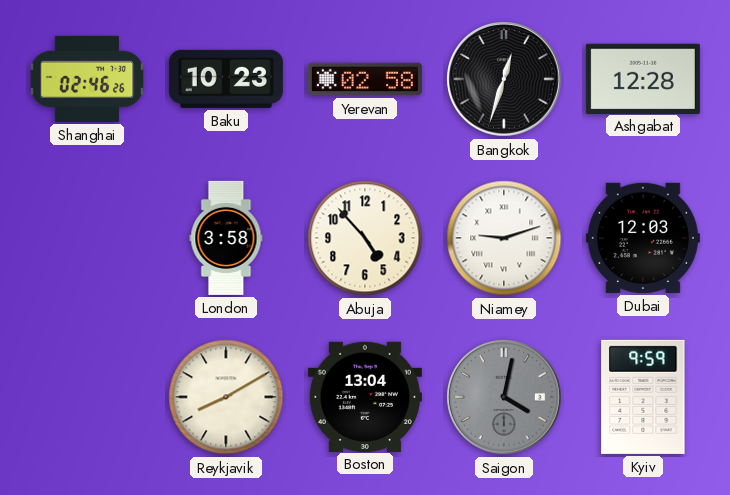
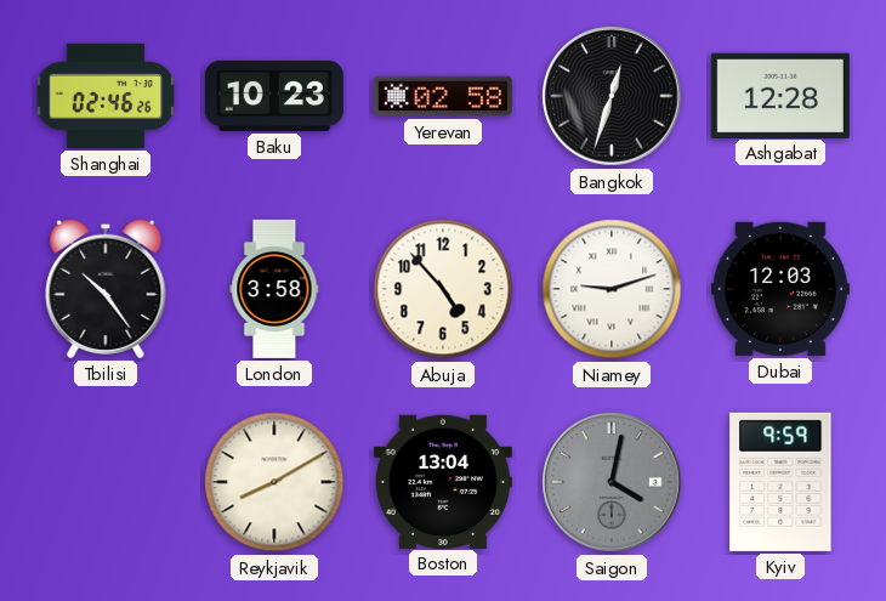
Tbilisi: none -> 10:24
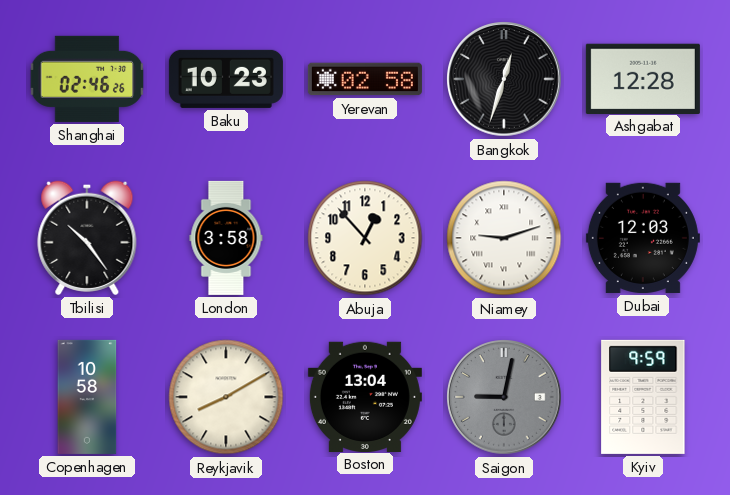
Abuja: 4:53 -> 12:53
Copenhagen: none -> 10:58
Saigon: 4:02 -> 9:02
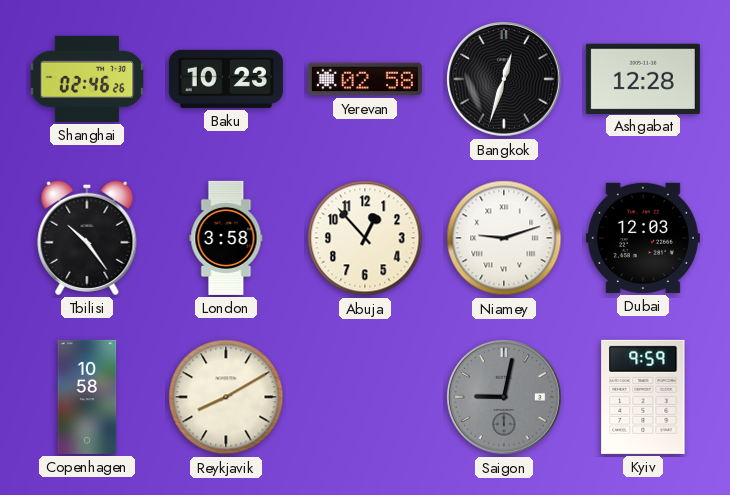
Boston: 13:04 -> none
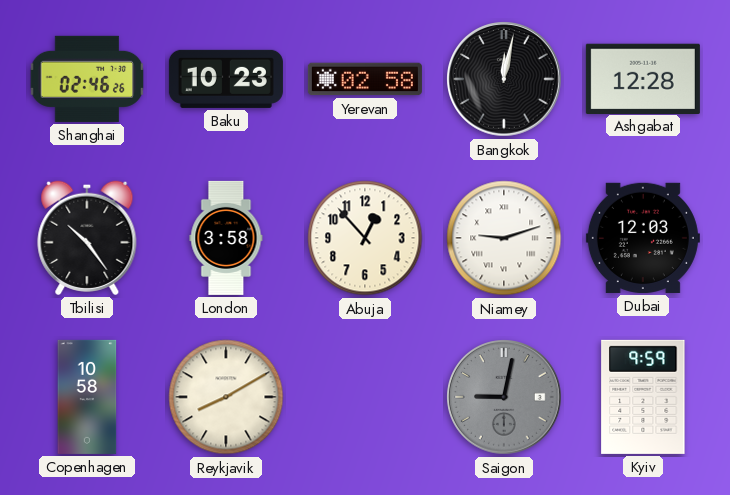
Bangkok: 12:33 -> 12:02
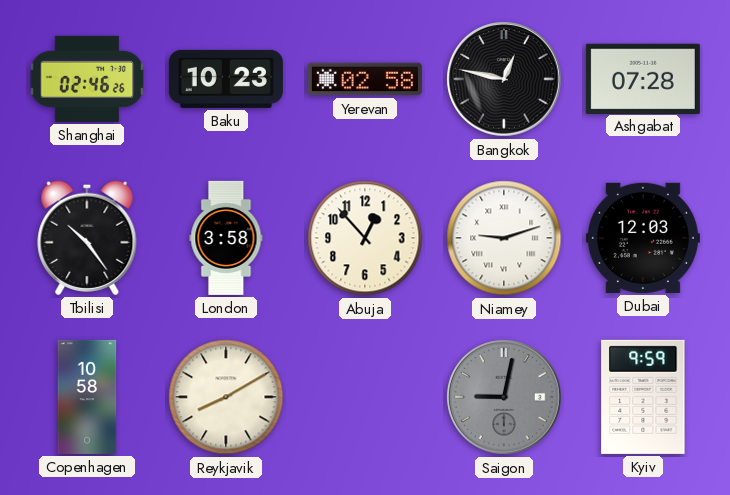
Bangkok: 12:02 -> 12:47
Ashgabat: 12:28 -> 07:28
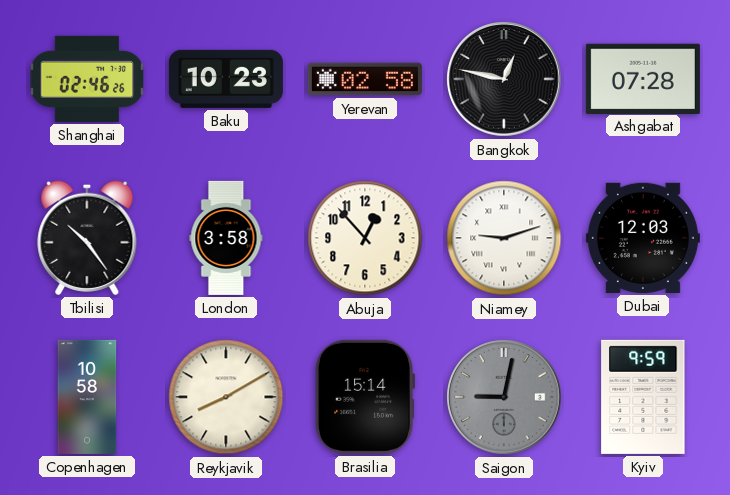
Brasilia: none -> 15:14
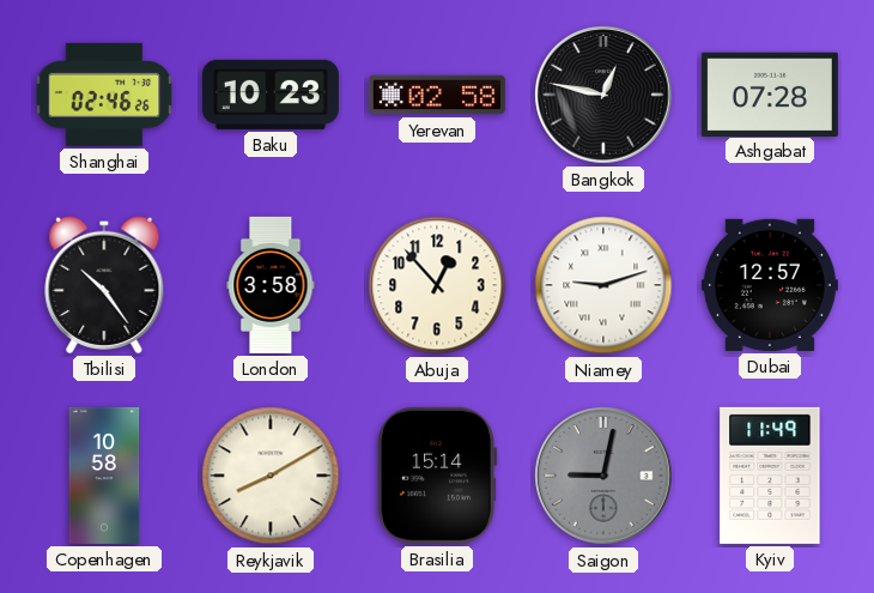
Dubai: 12:03 -> 12:57
Kyiv: 9:59 -> 11:49
